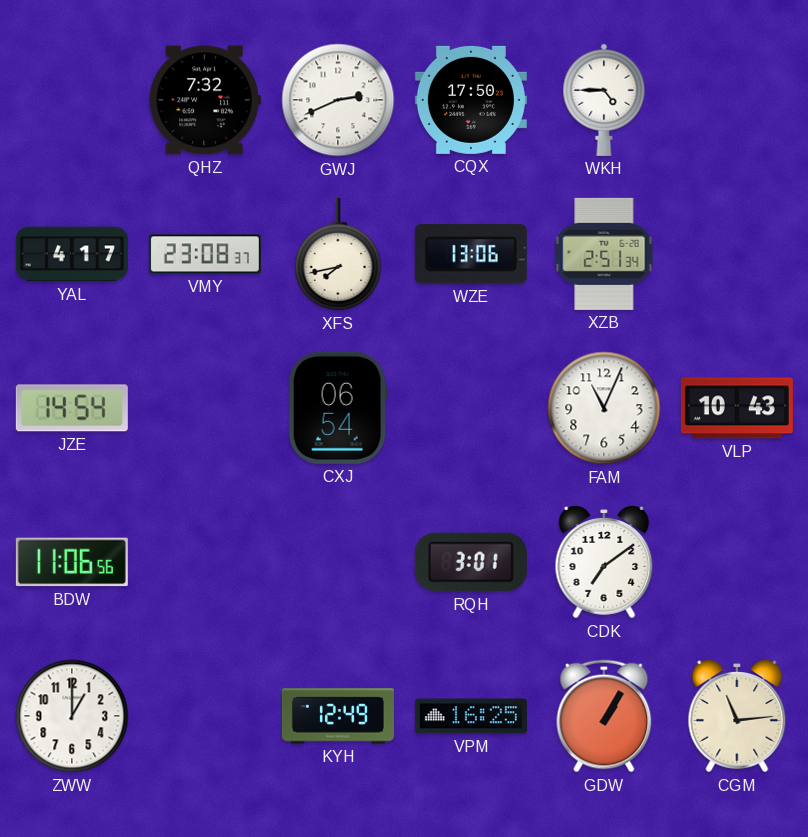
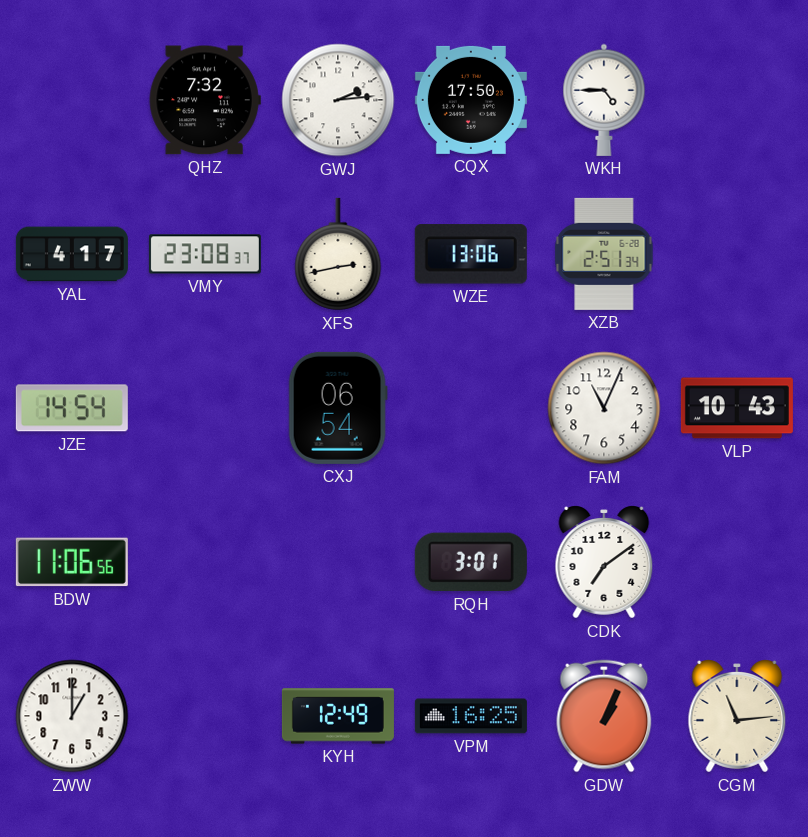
GWJ: 2:41 -> 2:14
XFS: 7:43 -> 2:43
GDW: 1:05 -> 1:04
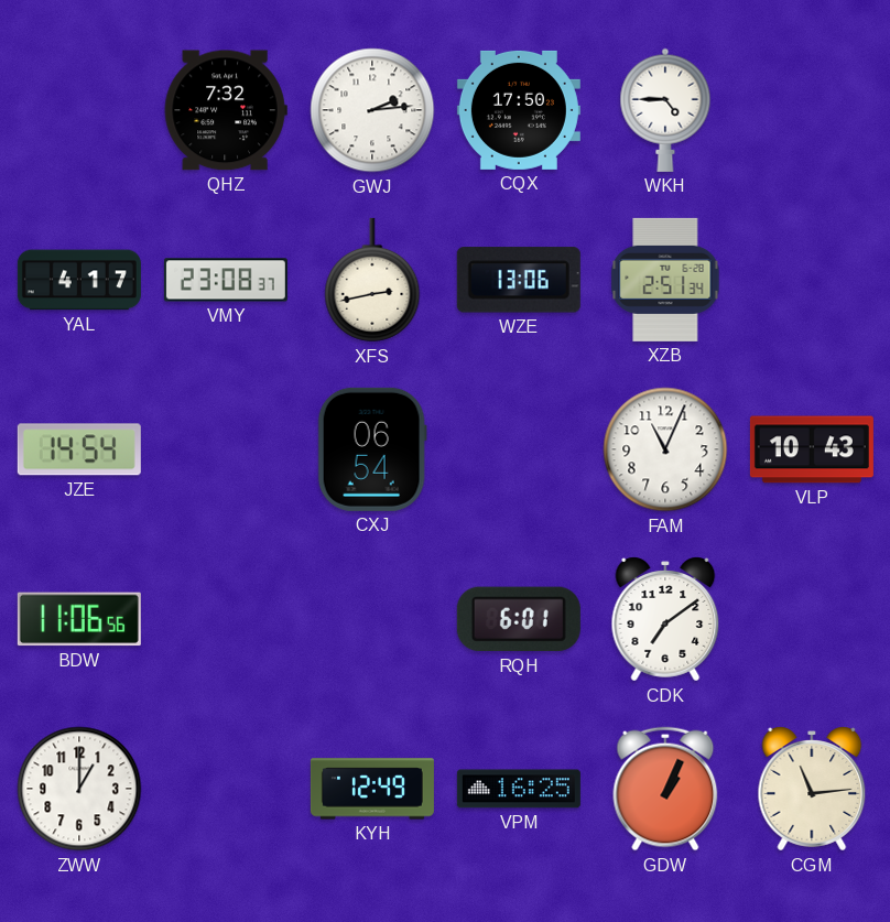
RQH: 3:01 -> 6:01
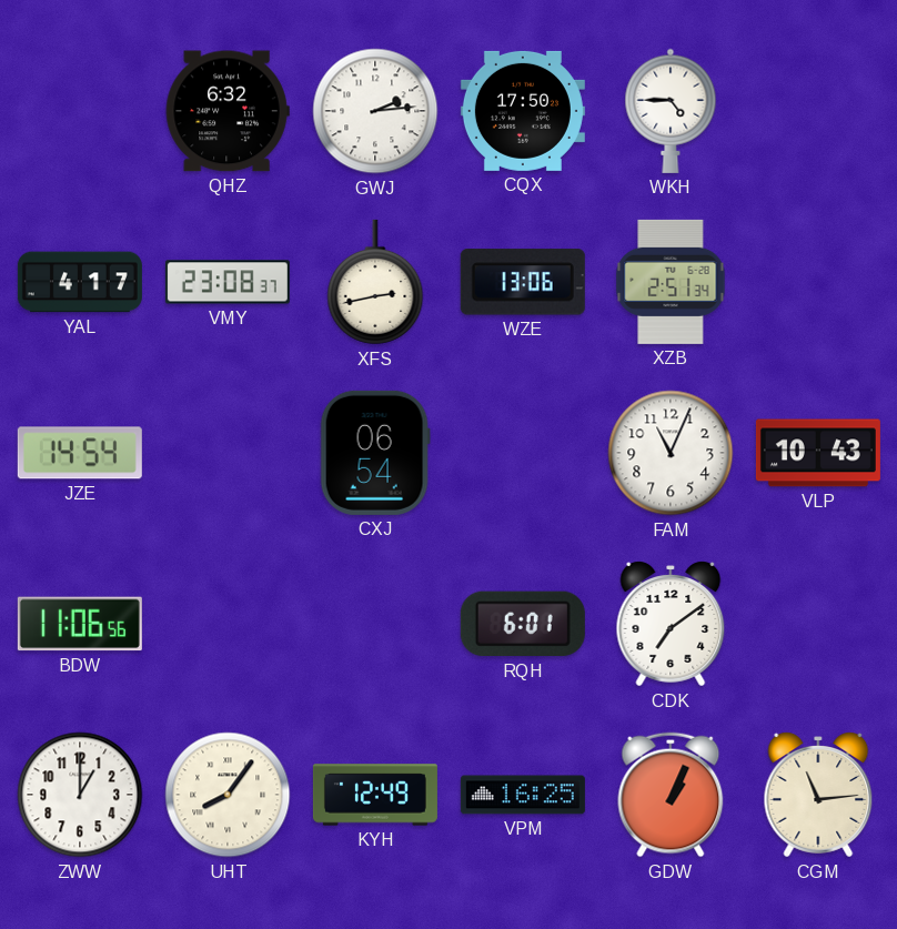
QHZ: 7:32 -> 6:32
UHT: none -> 8:06
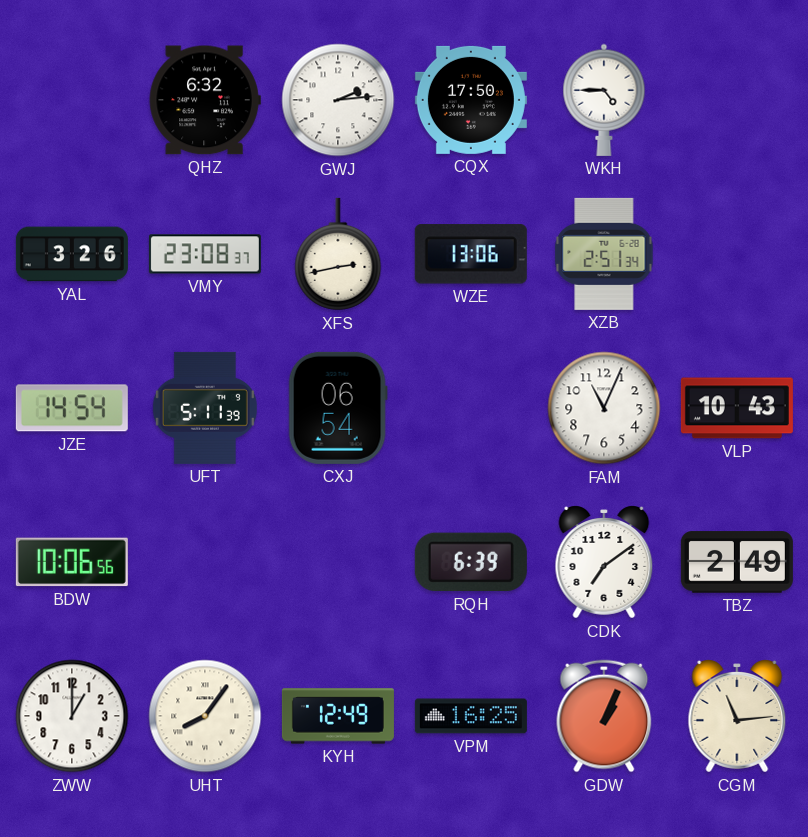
YAL: 4:17 -> 3:26
UFT: none -> 5:11
BDW: 11:06 -> 10:06
RQH: 6:01 -> 6:39
TBZ: none -> 2:49
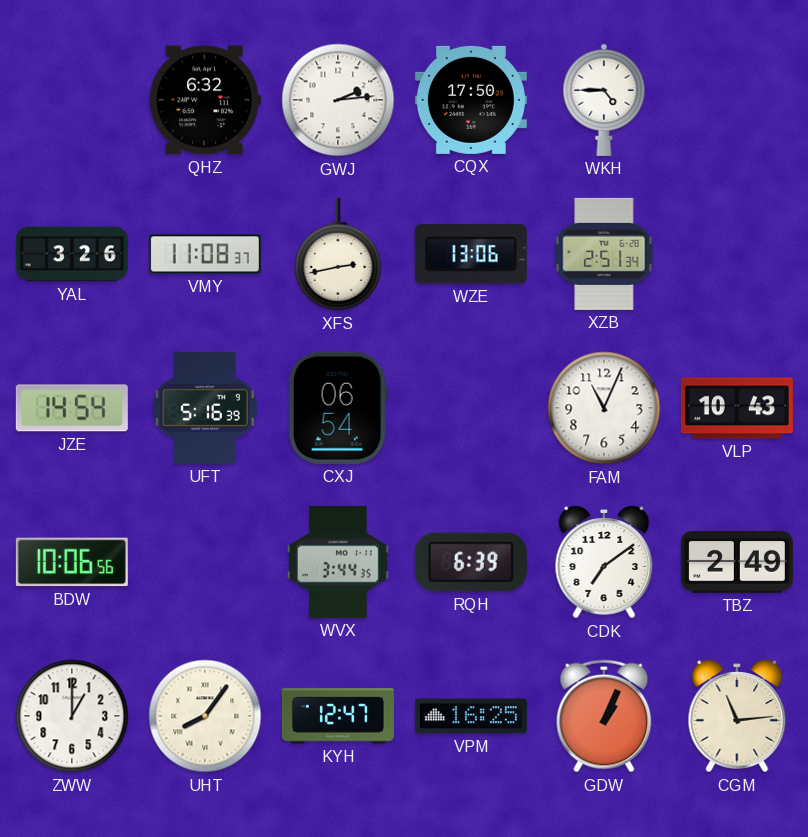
VMY: 23:08 -> 11:08
UFT: 5:11 -> 5:16
WVX: none -> 3:44
KYH: 12:49 -> 12:47
